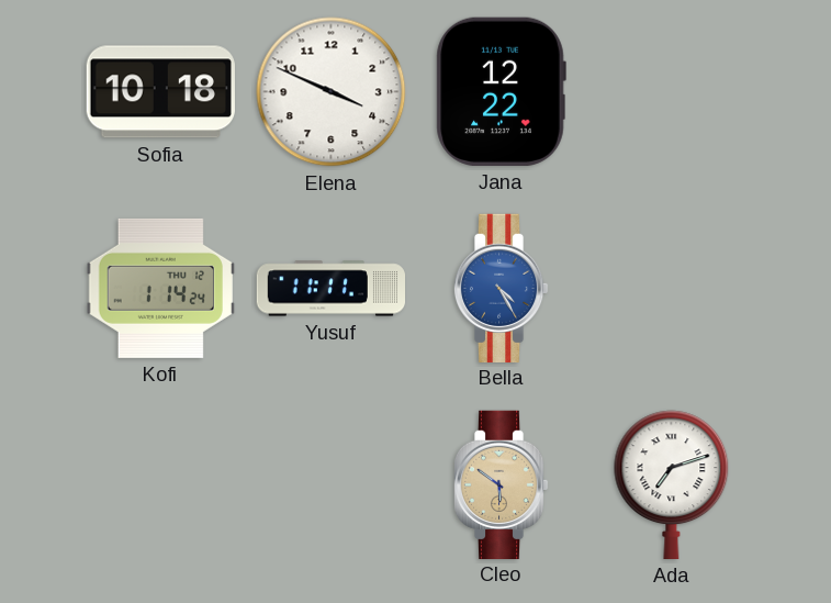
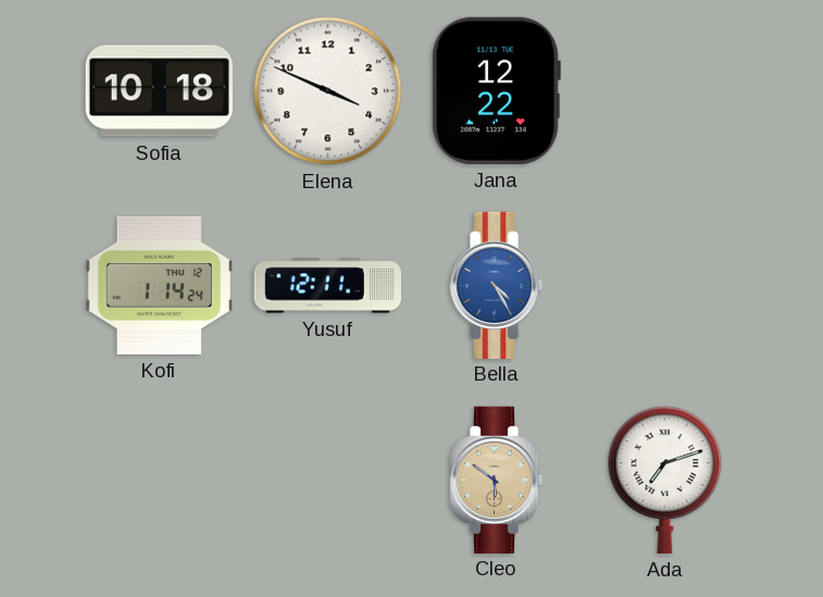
Yusuf: 11:11 -> 12:11
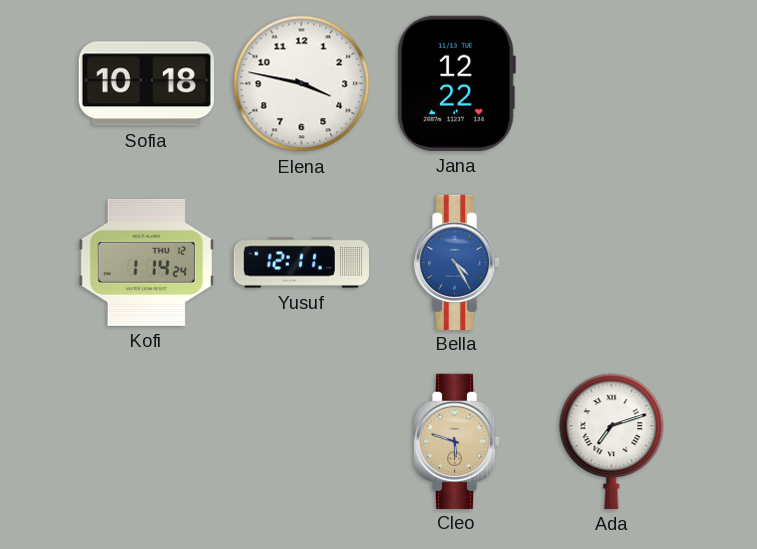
Elena: 3:49 -> 3:47
Cleo: 5:51 -> 5:48
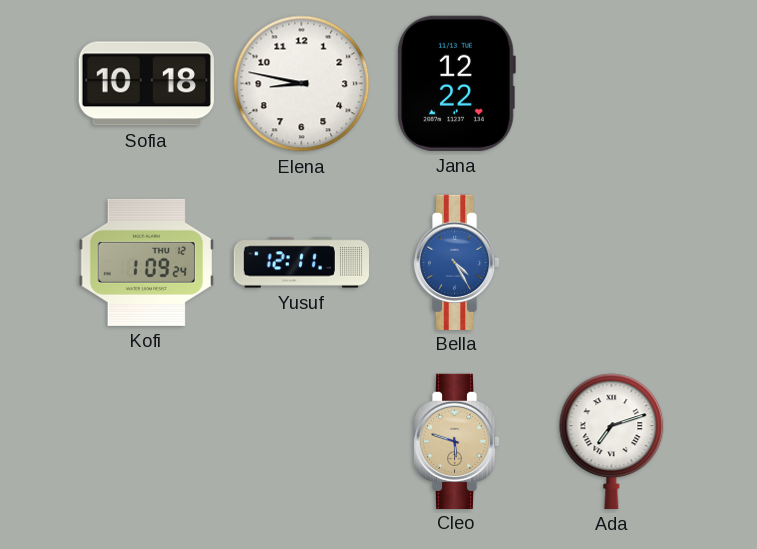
Elena: 3:47 -> 8:47
Kofi: 1:14 -> 1:09
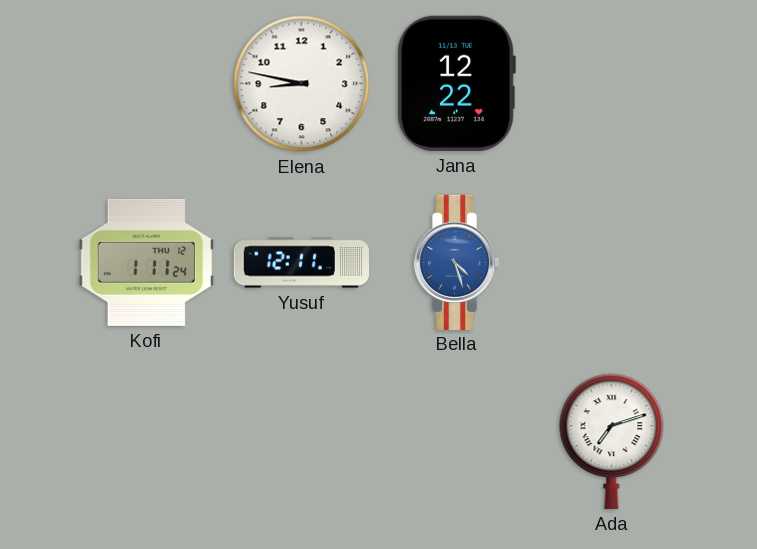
Sofia: 10:18 -> none
Kofi: 1:09 -> 1:11
Bella: 4:25 -> 4:27
Cleo: 5:48 -> none
